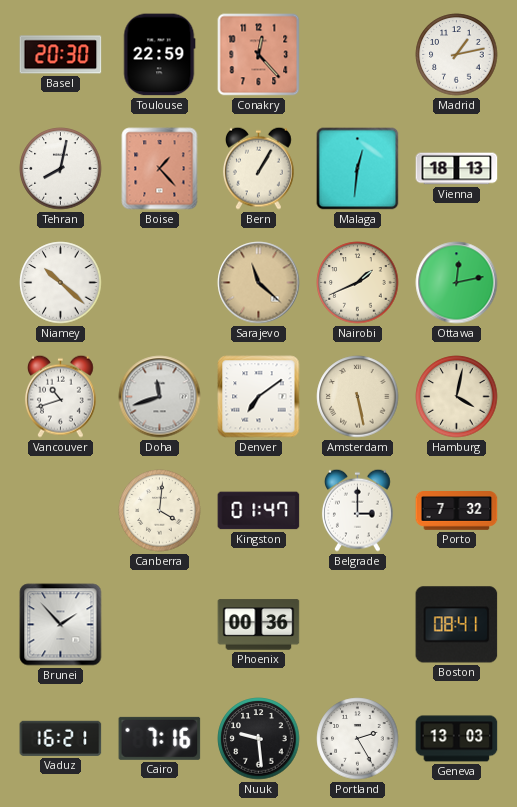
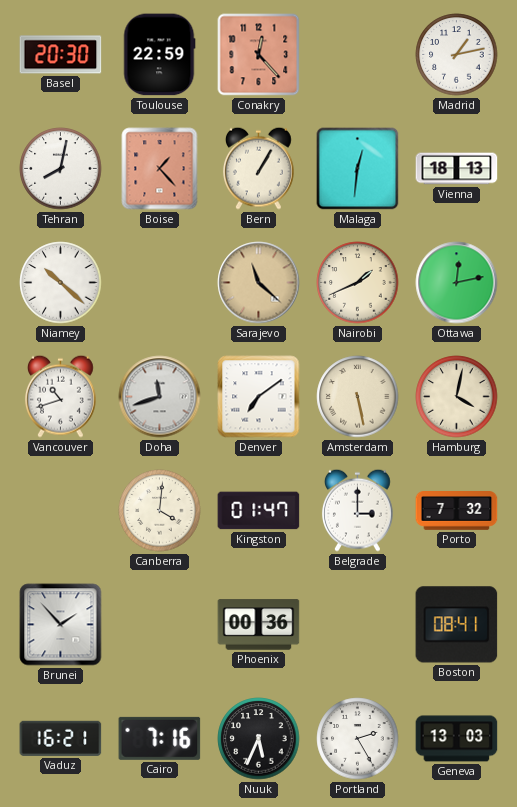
Nuuk: 9:29 -> 5:34
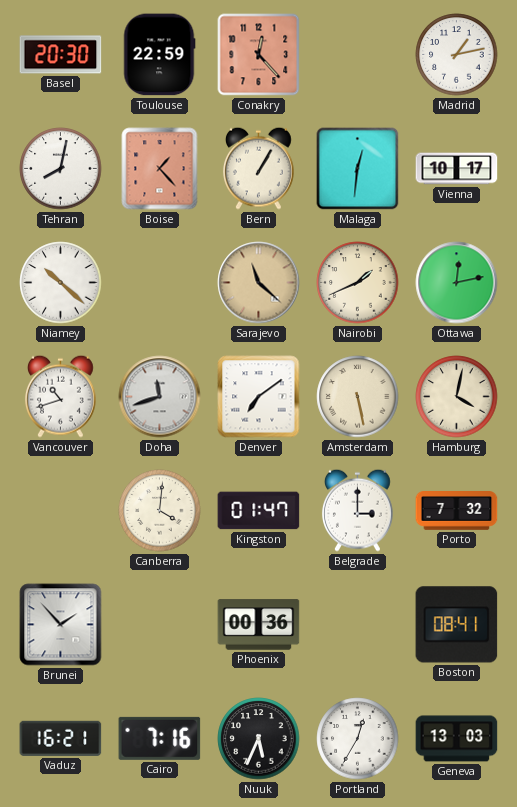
Vienna: 18:13 -> 10:17
Portland: 2:25 -> 12:35
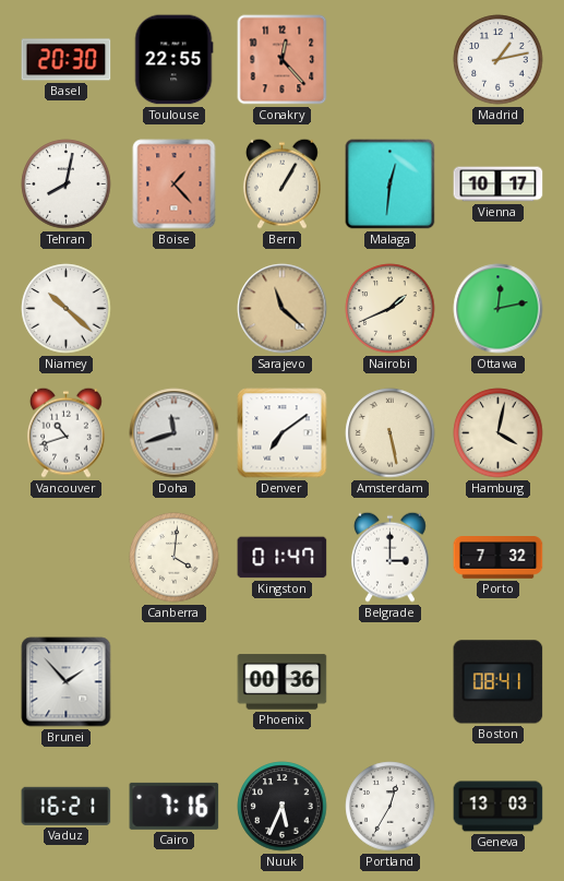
Toulouse: 22:59 -> 22:55
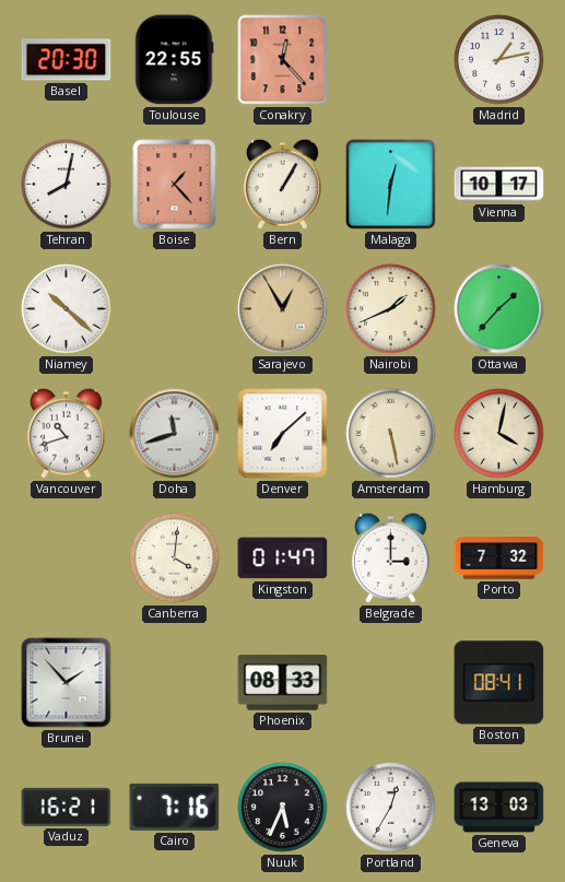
Sarajevo: 11:22 -> 12:55
Ottawa: 12:13 -> 1:37
Denver: 7:09 -> 7:08
Phoenix: 00:36 -> 08:33
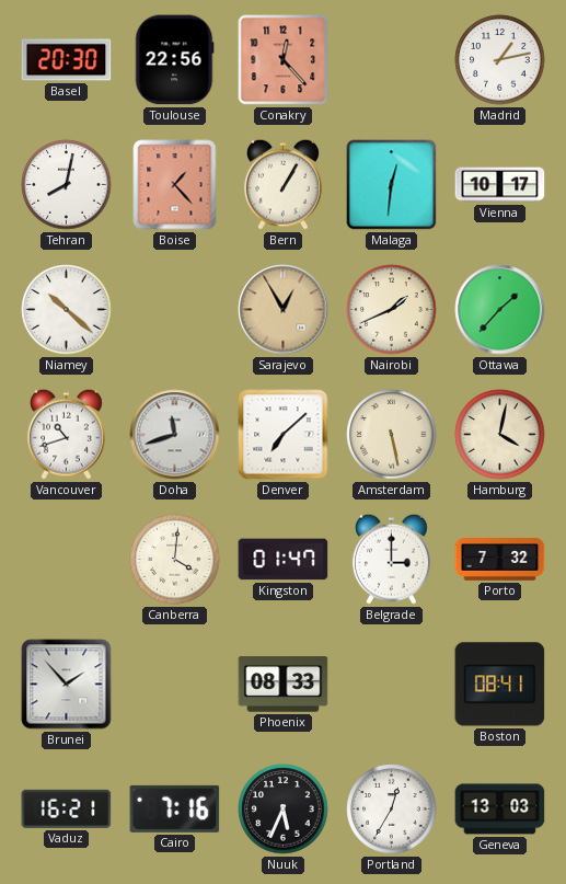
Toulouse: 22:55 -> 22:56
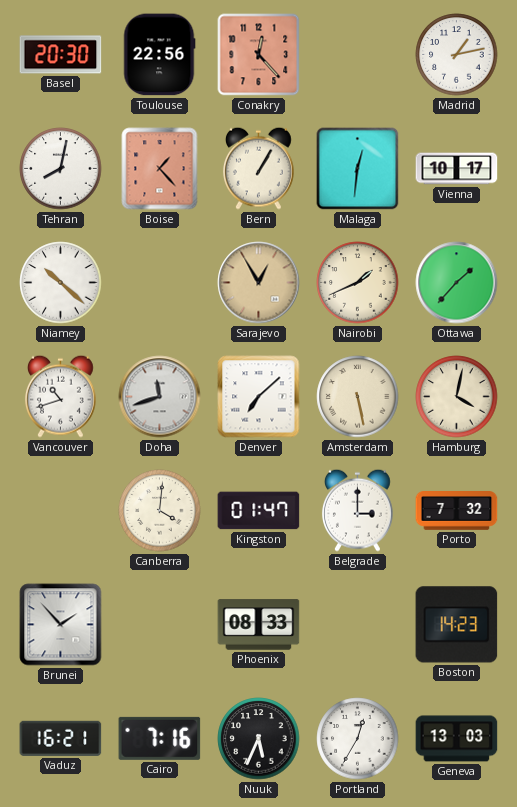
Boston: 08:41 -> 14:23
